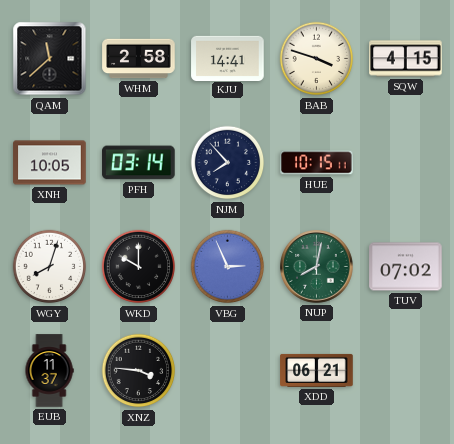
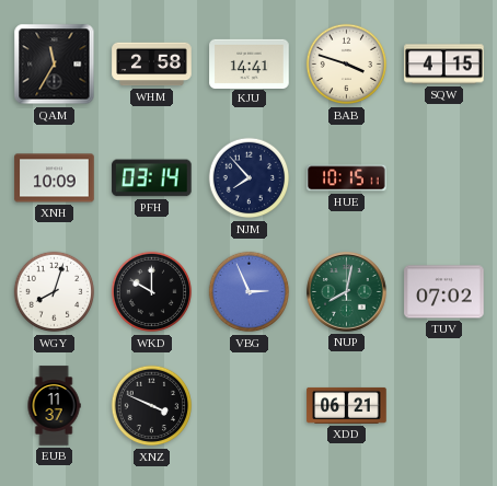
QAM: 11:38 -> 11:35
XNH: 10:05 -> 10:09
XNZ: 3:46 -> 3:49
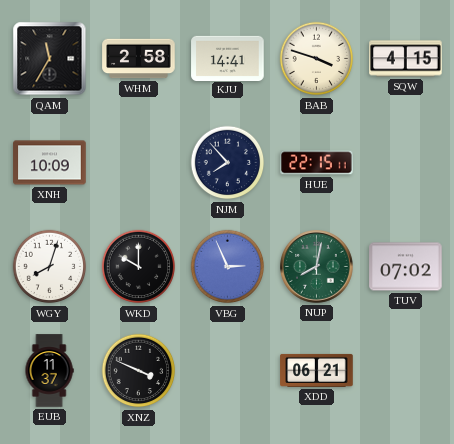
PFH: 03:14 -> none
HUE: 10:15 -> 22:15
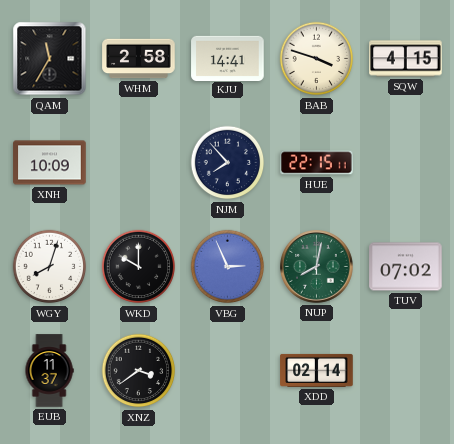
XNZ: 3:49 -> 3:39
XDD: 06:21 -> 02:14
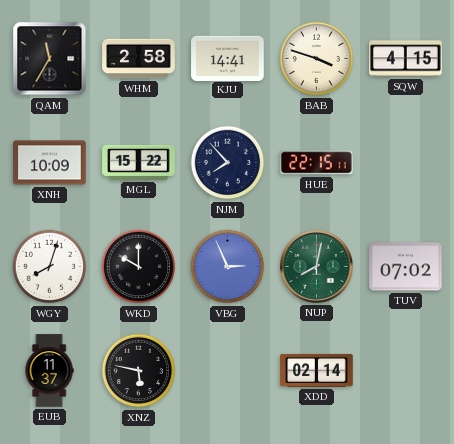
MGL: none -> 15:22
XNZ: 3:39 -> 5:47
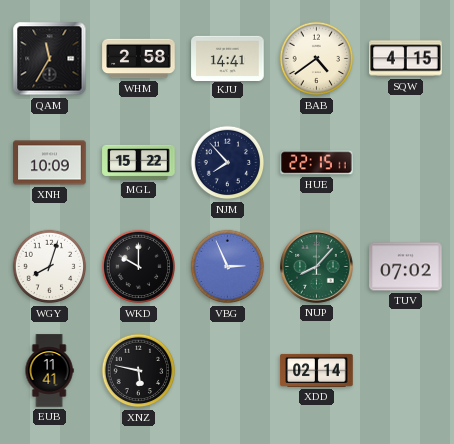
BAB: 3:48 -> 4:39
NUP: 8:02 -> 8:07
EUB: 11:37 -> 11:41
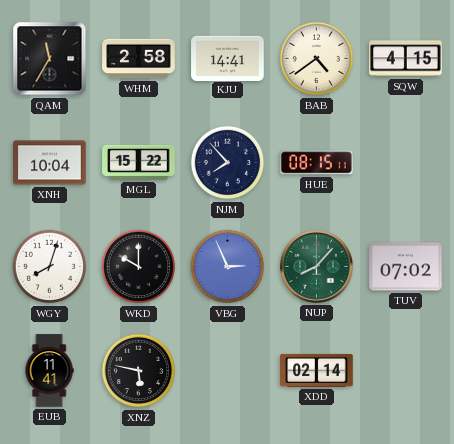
XNH: 10:09 -> 10:04
HUE: 22:15 -> 08:15
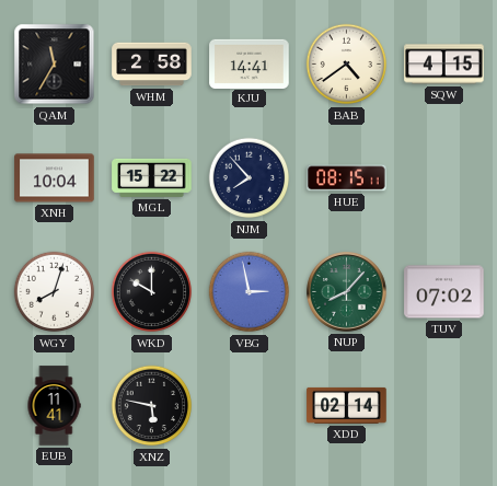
VBG: 2:56 -> 2:58
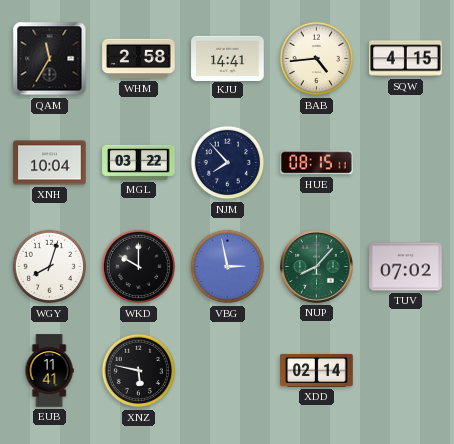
BAB: 4:39 -> 4:44
MGL: 15:22 -> 03:22
